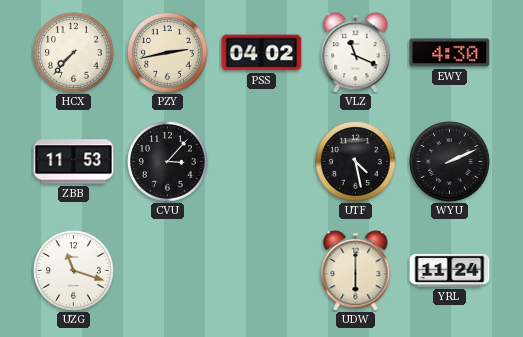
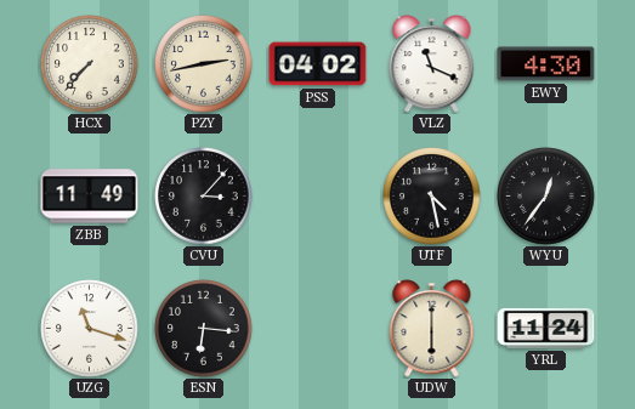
ZBB: 11:53 -> 11:49
WYU: 2:11 -> 12:36
ESN: none -> 6:16
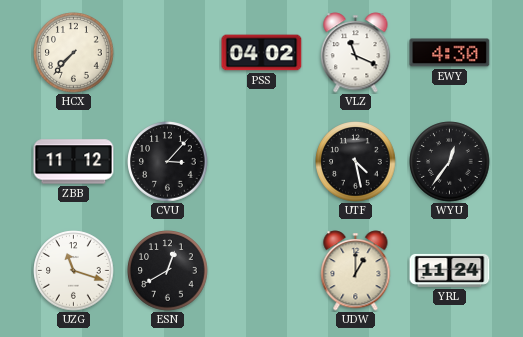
PZY: 2:43 -> none
ZBB: 11:49 -> 11:12
ESN: 6:16 -> 12:40
UDW: 6:00 -> 1:00
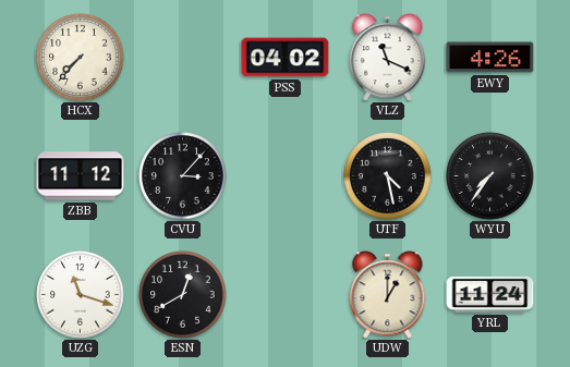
EWY: 4:30 -> 4:26
WYU: 12:36 -> 7:36
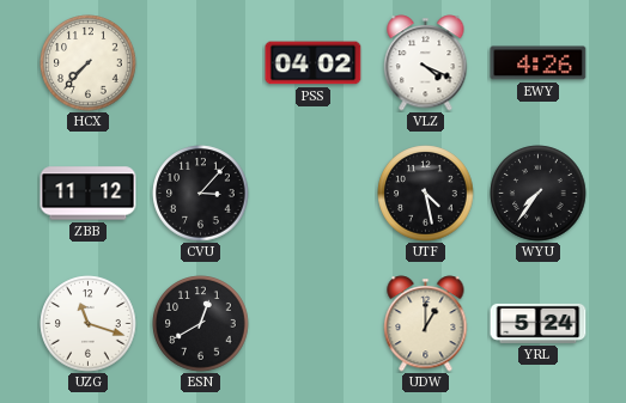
VLZ: 11:19 -> 4:19
YRL: 11:24 -> 5:24
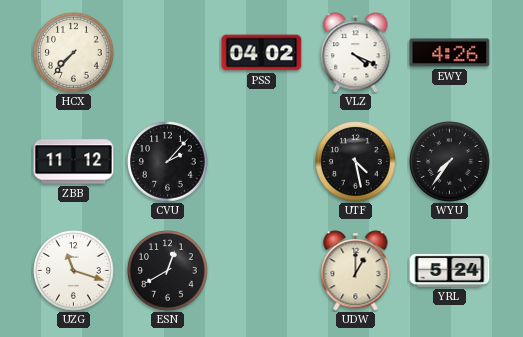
CVU: 3:07 -> 2:07
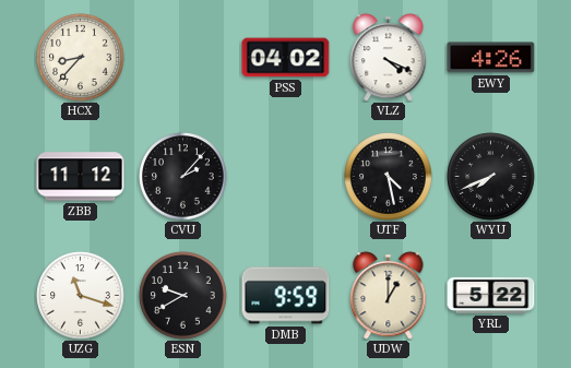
HCX: 7:37 -> 8:37
WYU: 7:36 -> 7:41
ESN: 12:40 -> 9:40
DMB: none -> 9:59
YRL: 5:24 -> 5:22
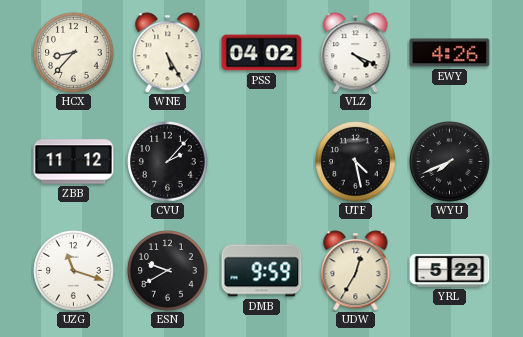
WNE: none -> 5:25
UDW: 1:00 -> 12:35
